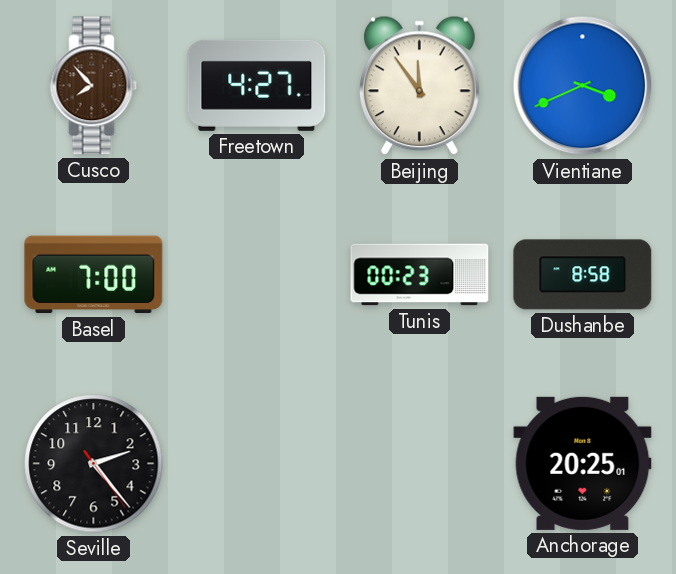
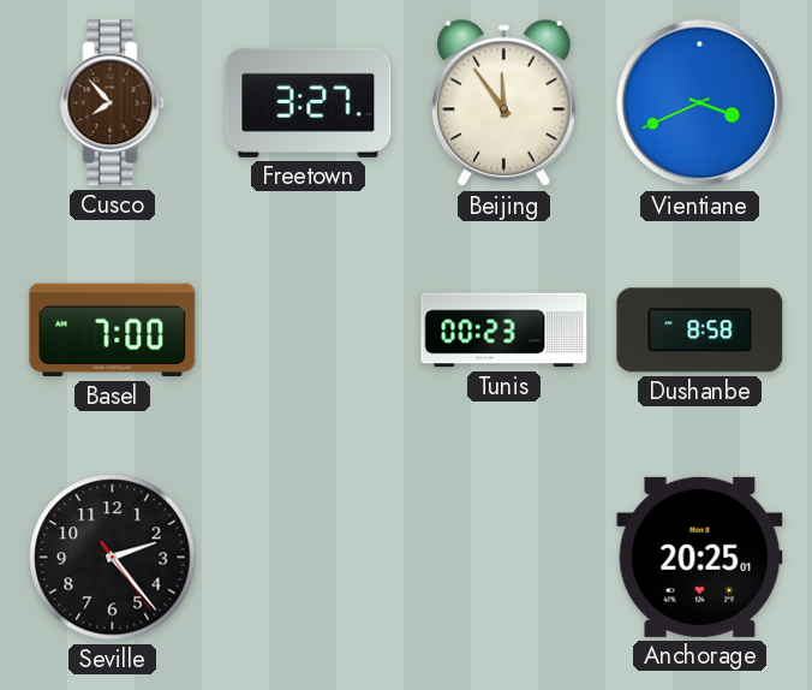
Freetown: 4:27 -> 3:27
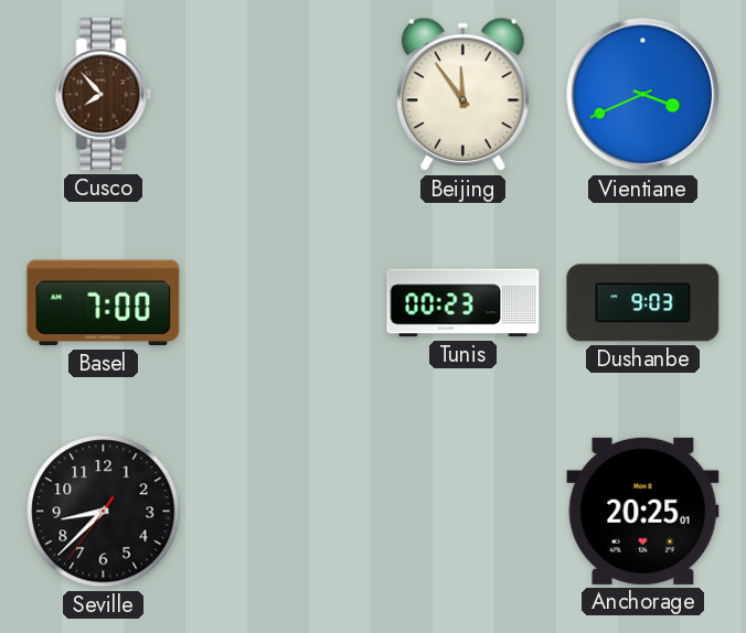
Freetown: 3:27 -> none
Dushanbe: 8:58 -> 9:03
Seville: 2:23 -> 8:37
